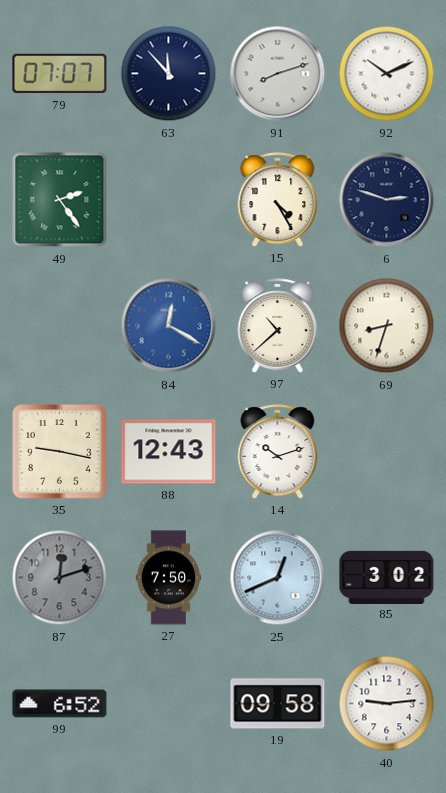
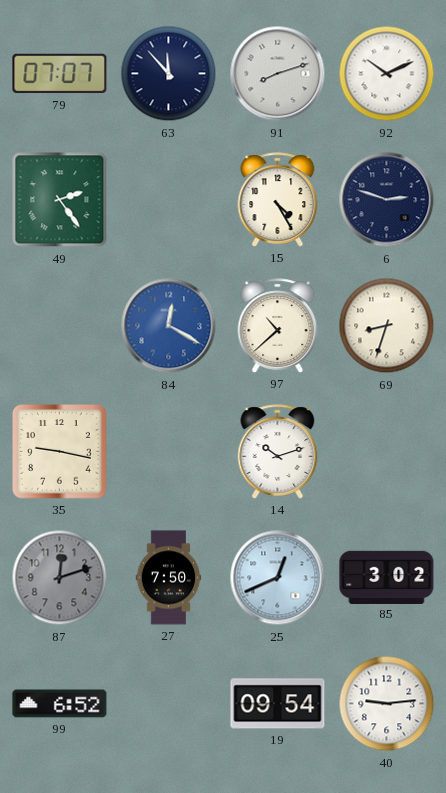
88: 12:43 -> none
19: 09:58 -> 09:54
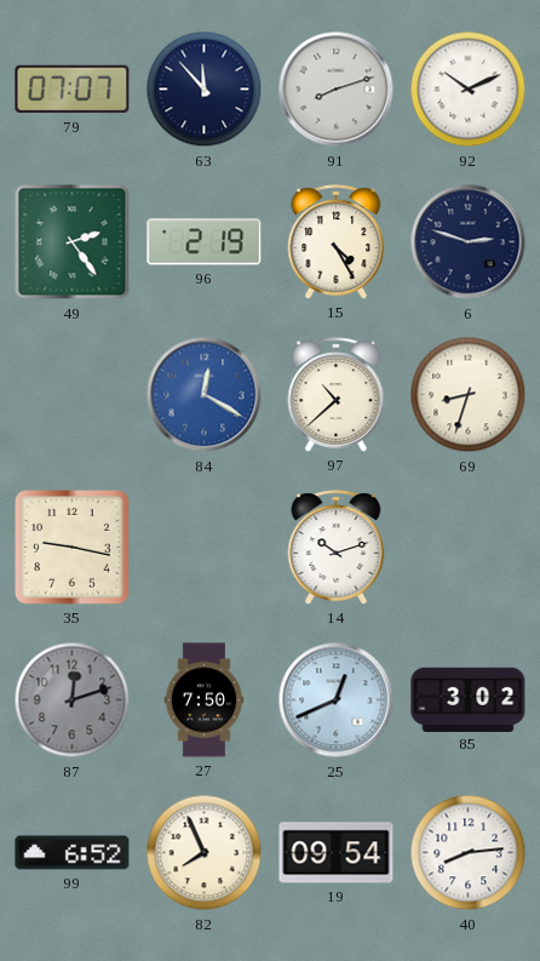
96: none -> 2:19
82: none -> 7:56
40: 9:14 -> 8:14
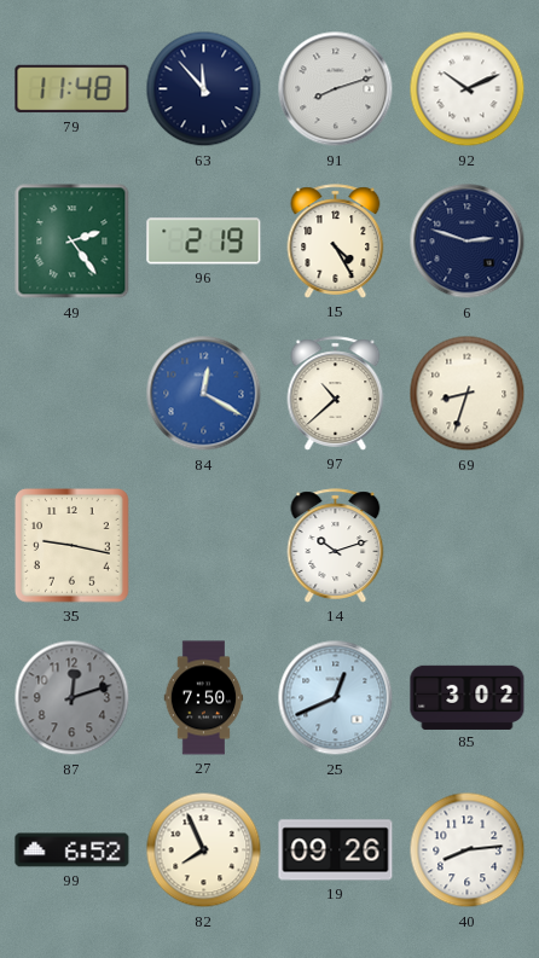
79: 07:07 -> 11:48
19: 09:54 -> 09:26
